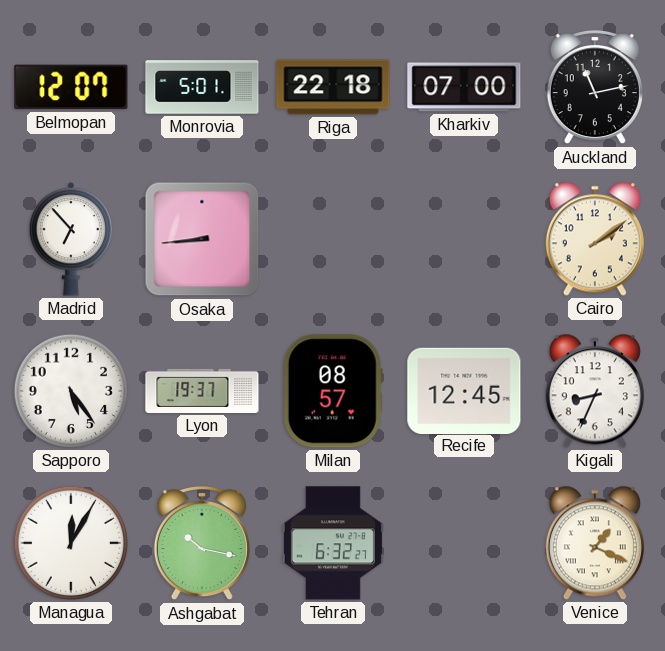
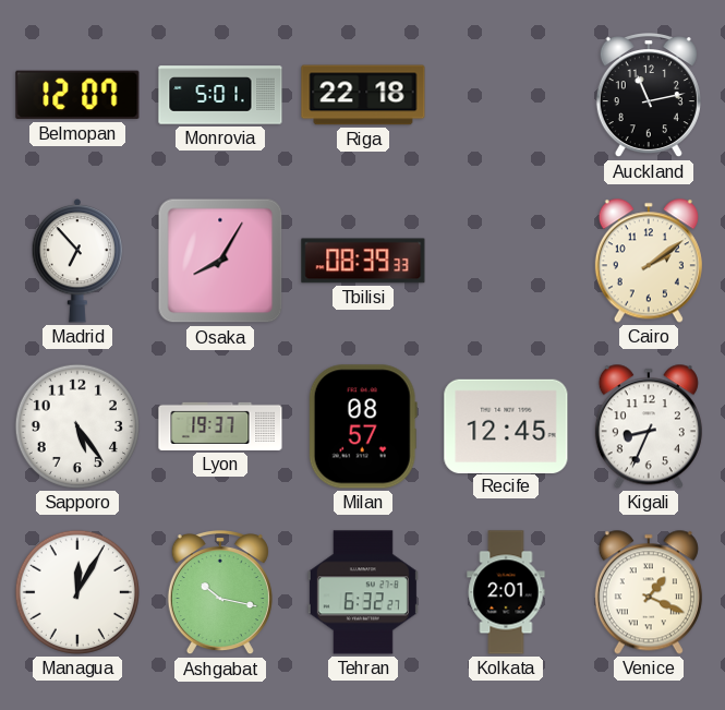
Kharkiv: 07:00 -> none
Osaka: 8:44 -> 8:05
Tbilisi: none -> 08:39
Kolkata: none -> 2:01
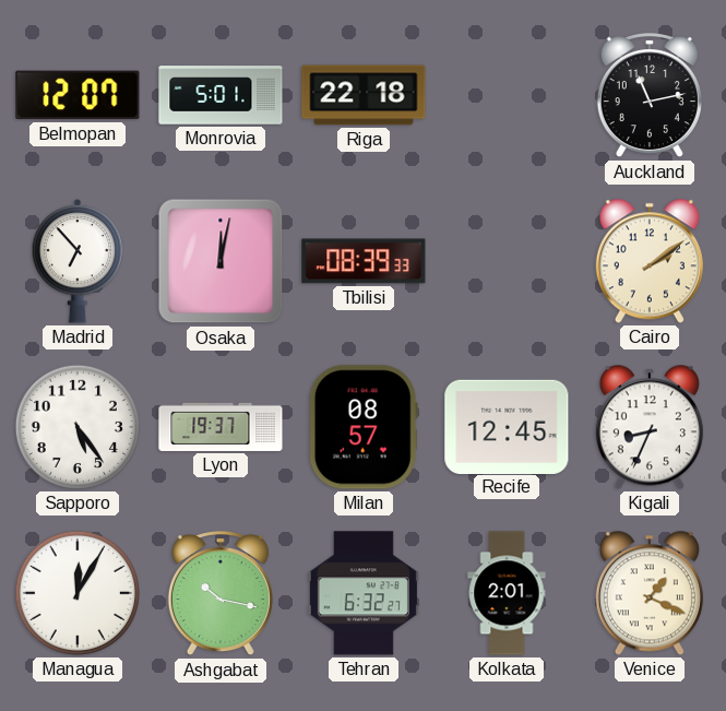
Osaka: 8:05 -> 12:02
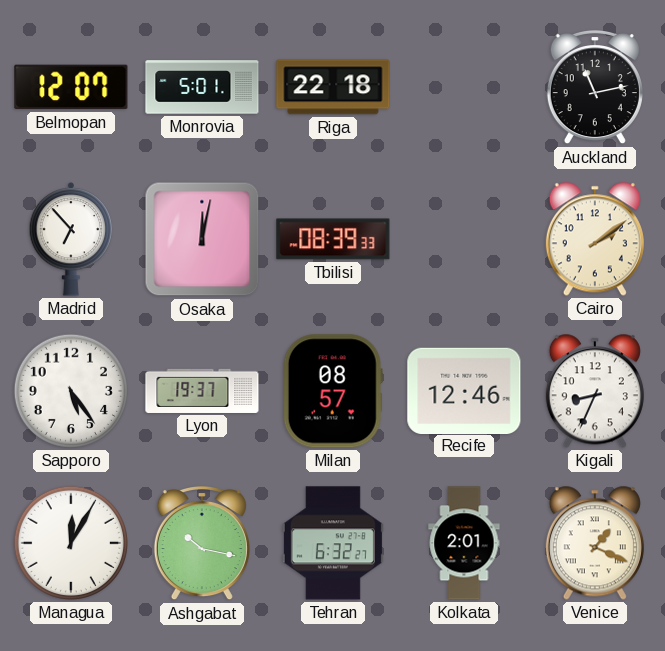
Recife: 12:45 -> 12:46
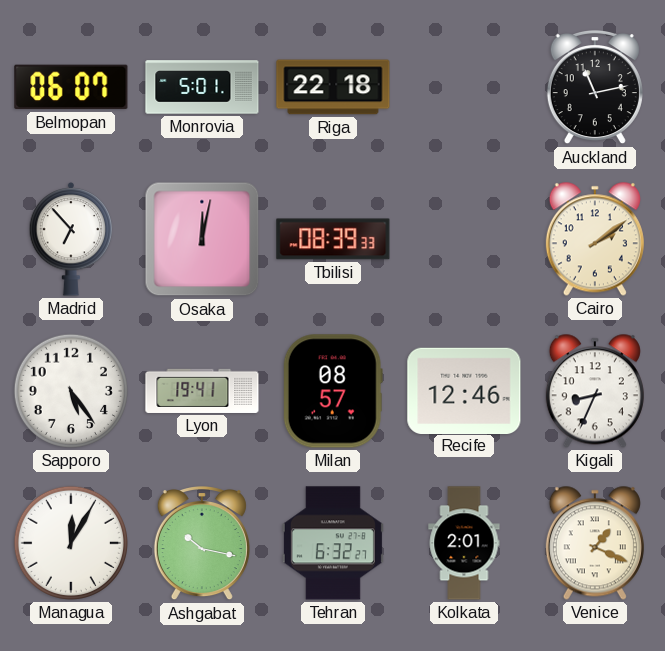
Belmopan: 12:07 -> 06:07
Lyon: 19:37 -> 19:41
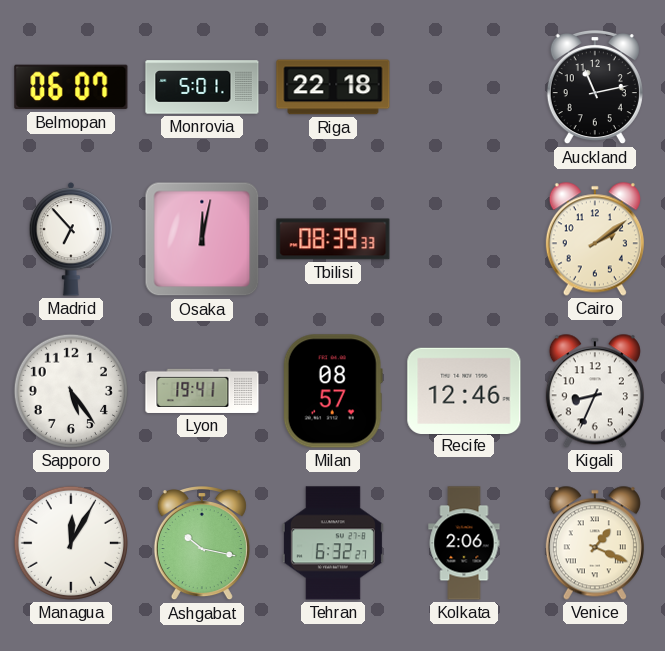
Kolkata: 2:01 -> 2:06
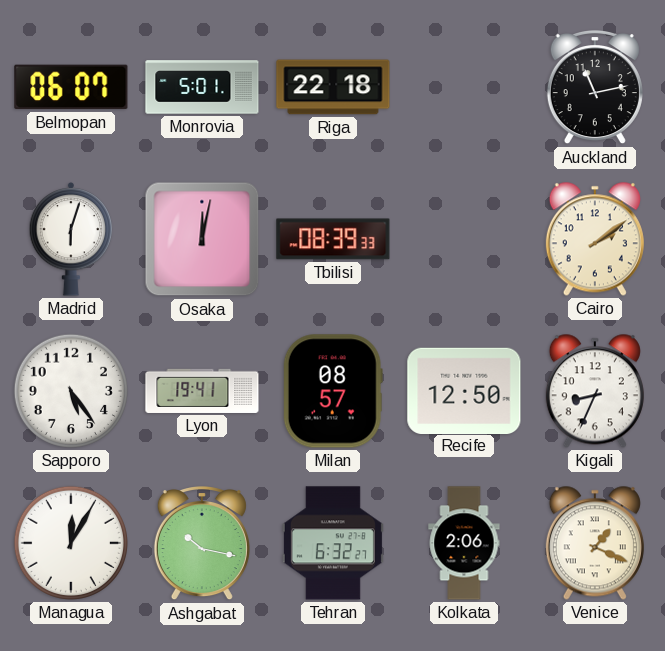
Madrid: 6:53 -> 6:03
Recife: 12:46 -> 12:50
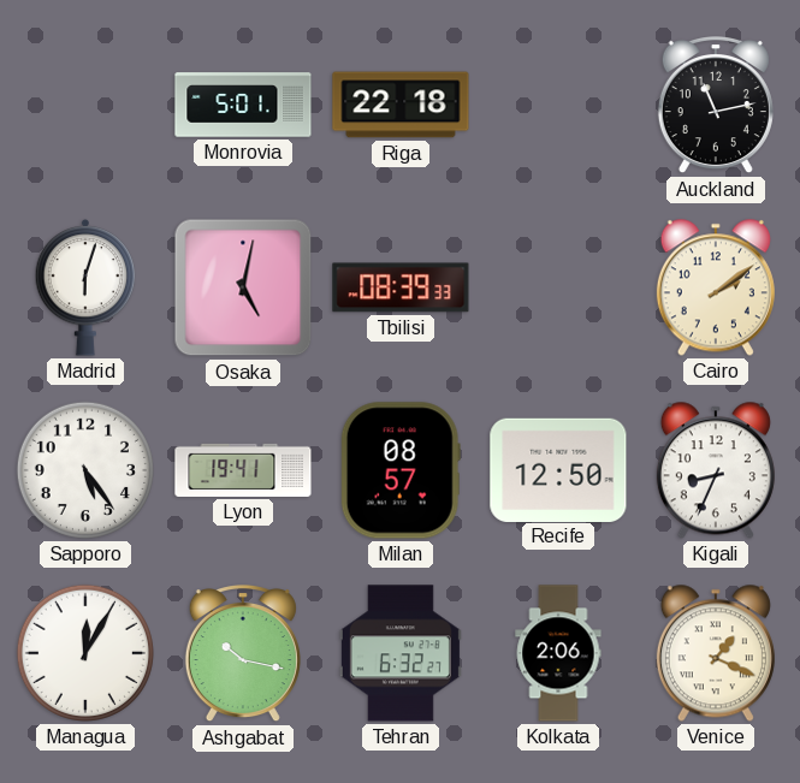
Belmopan: 06:07 -> none
Osaka: 12:02 -> 5:02
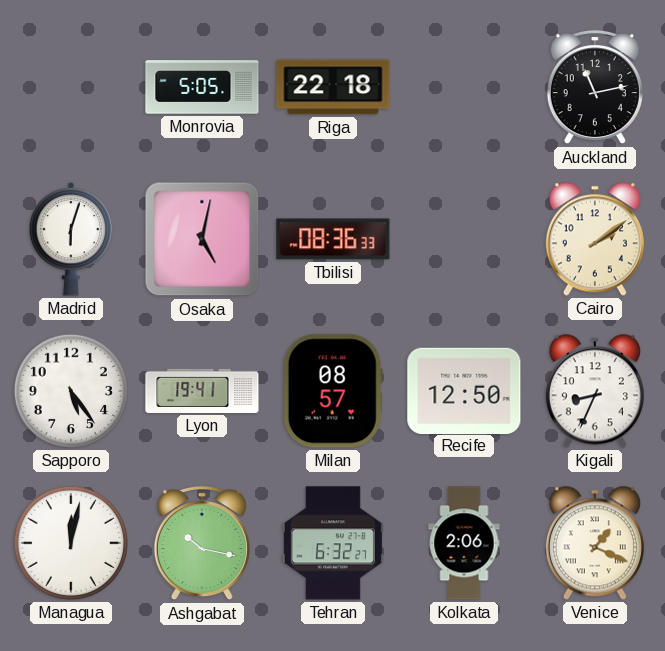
Monrovia: 5:01 -> 5:05
Tbilisi: 08:39 -> 08:36
Managua: 12:05 -> 12:02
